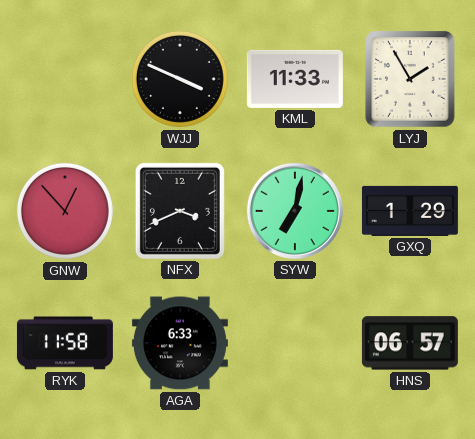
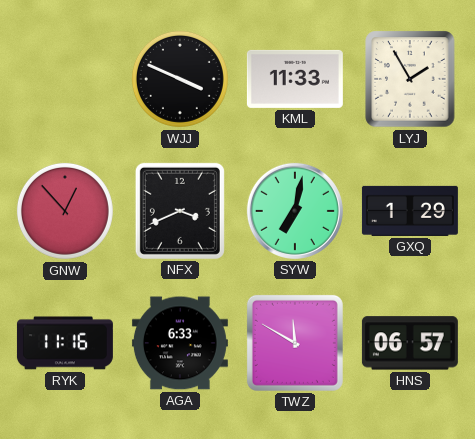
RYK: 11:58 -> 11:16
TWZ: none -> 11:50
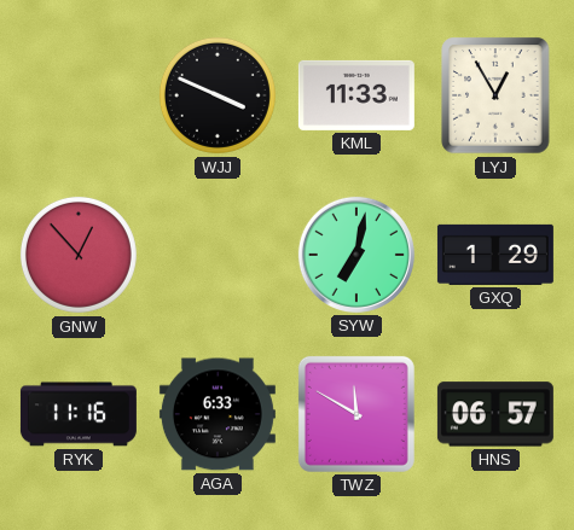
LYJ: 1:55 -> 12:55
NFX: 3:41 -> none
